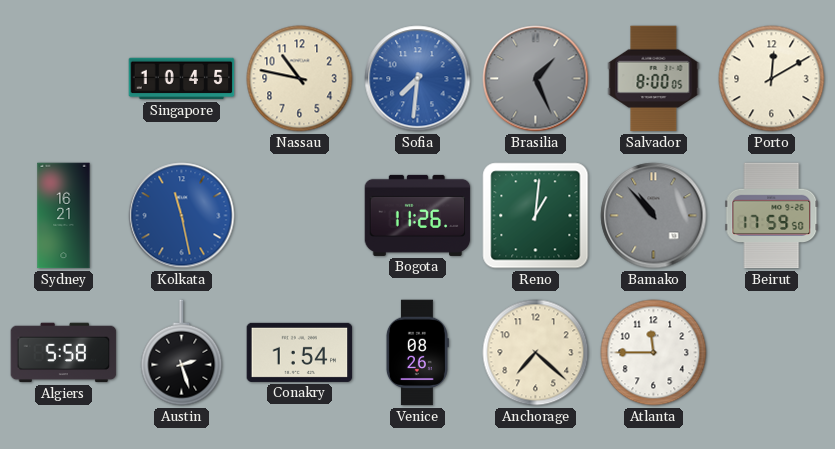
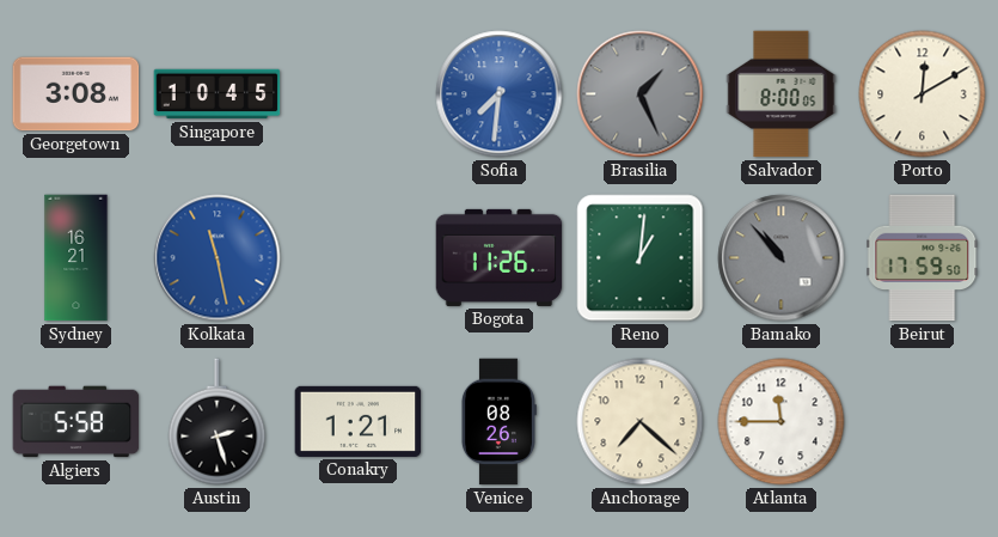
Georgetown: none -> 3:08
Nassau: 10:47 -> none
Conakry: 1:54 -> 1:21
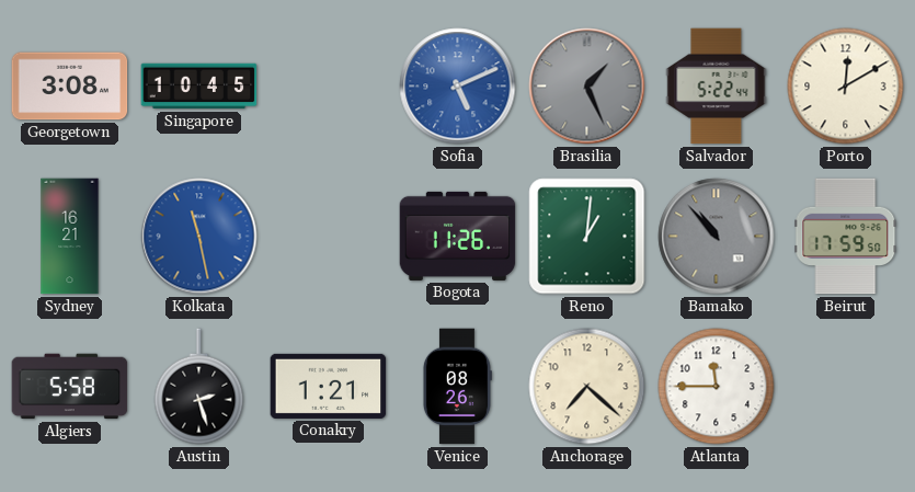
Sofia: 7:31 -> 5:11
Salvador: 8:00 -> 5:22
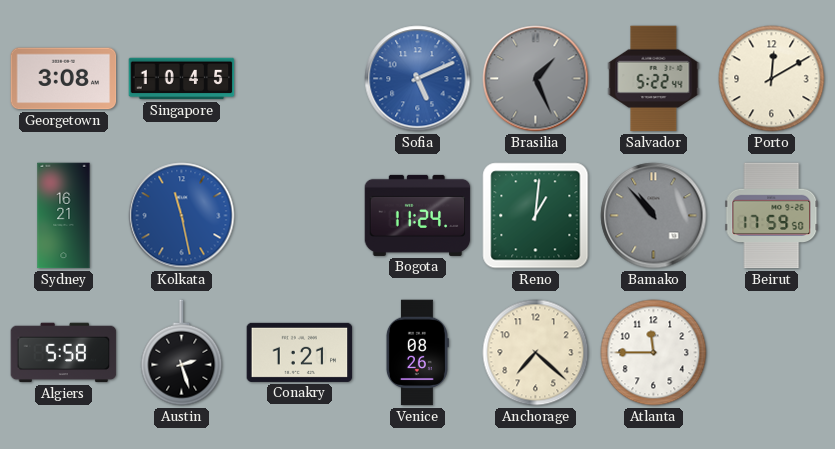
Bogota: 11:26 -> 11:24
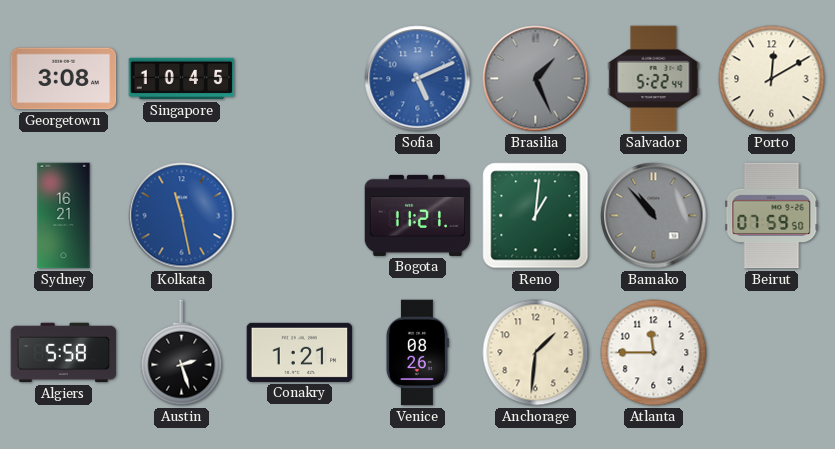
Bogota: 11:24 -> 11:21
Beirut: 17:59 -> 07:59
Anchorage: 7:22 -> 1:31
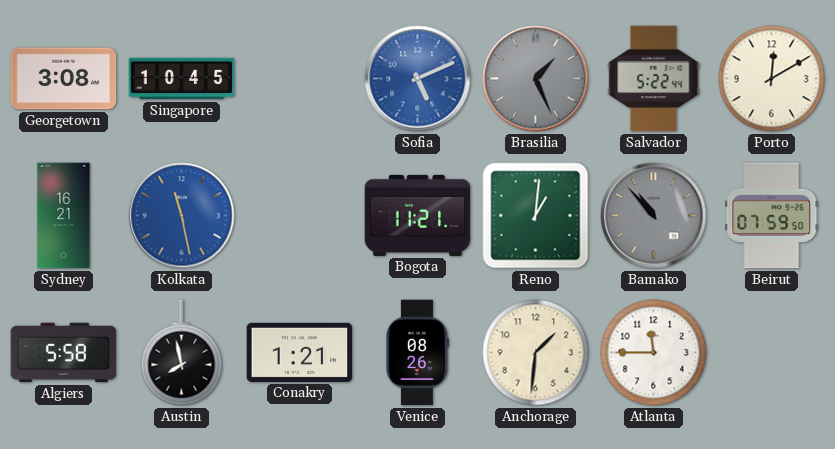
Austin: 2:27 -> 7:58
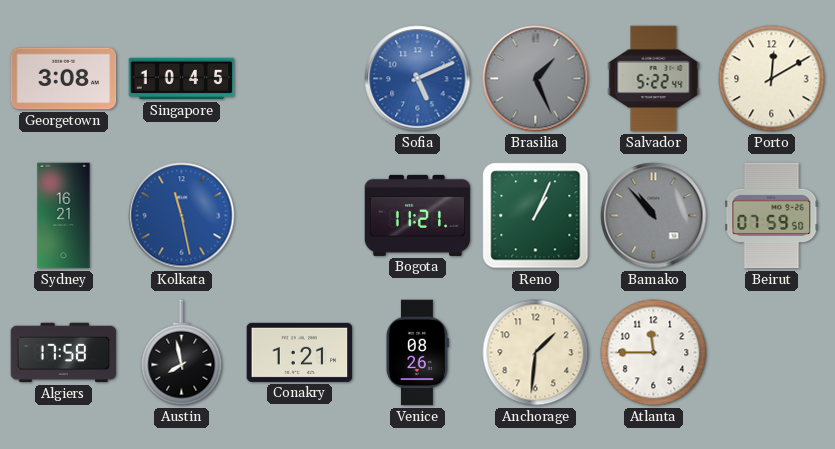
Reno: 1:01 -> 1:04
Algiers: 5:58 -> 17:58
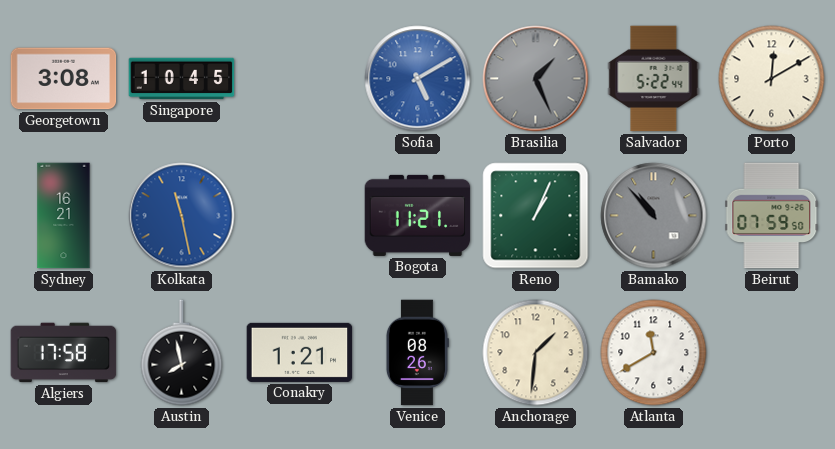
Sofia: 5:11 -> 5:10
Atlanta: 11:45 -> 11:40
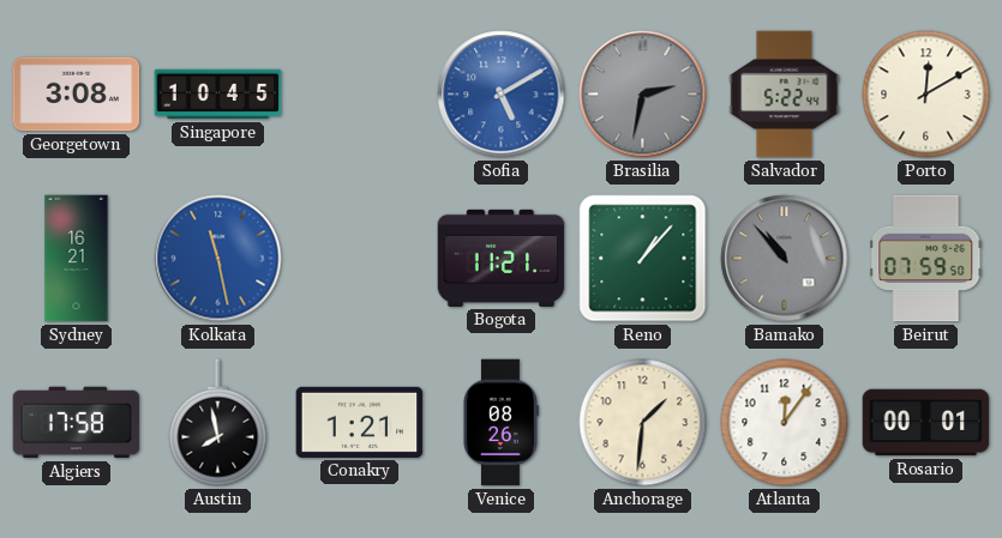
Brasilia: 1:26 -> 2:32
Reno: 1:04 -> 1:07
Atlanta: 11:40 -> 12:06
Rosario: none -> 00:01
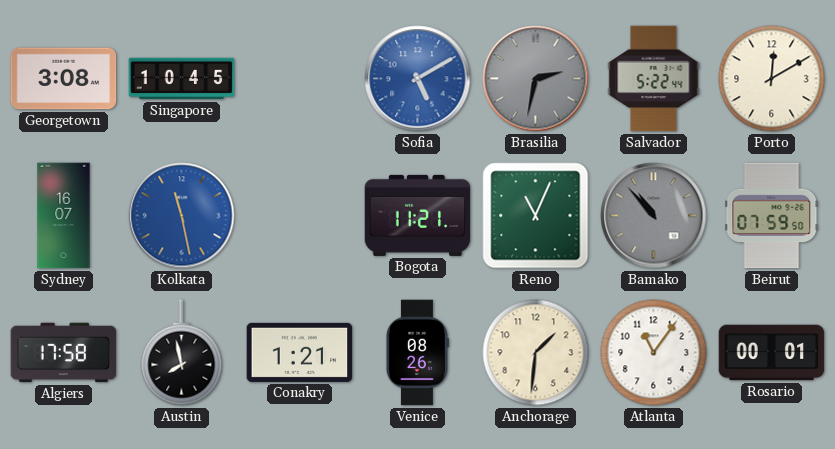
Sydney: 16:21 -> 16:07
Reno: 1:07 -> 11:04
Atlanta: 12:06 -> 11:06
